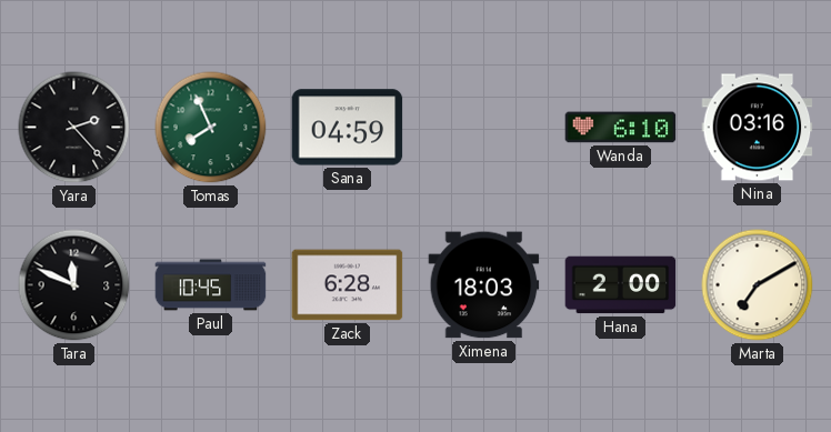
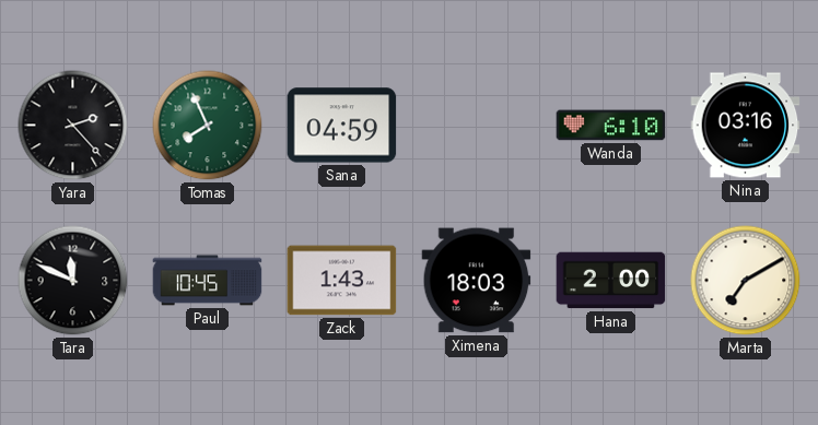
Zack: 6:28 -> 1:43
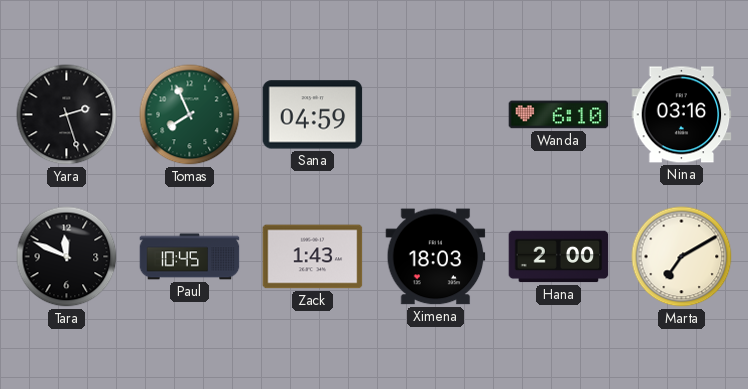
Yara: 2:23 -> 2:27
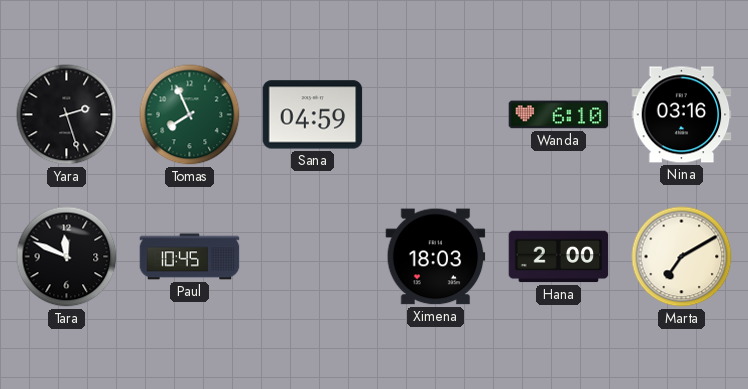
Zack: 1:43 -> none
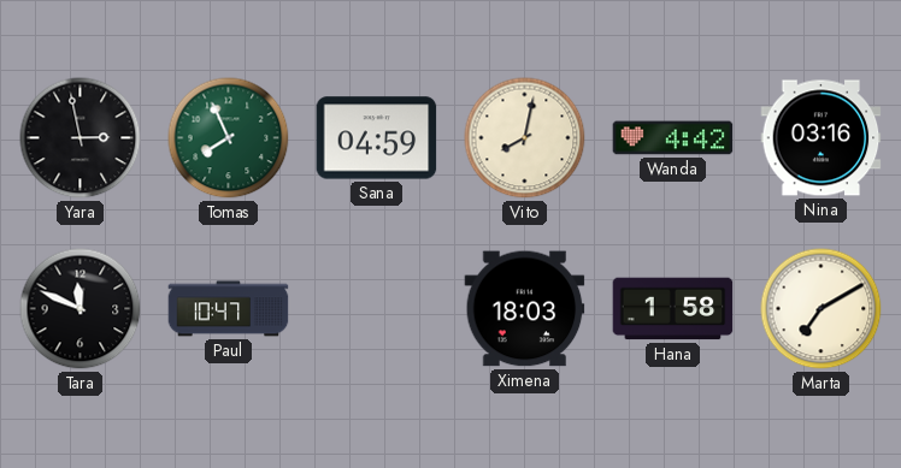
Yara: 2:27 -> 2:58
Vito: none -> 8:02
Wanda: 6:10 -> 4:42
Paul: 10:45 -> 10:47
Hana: 2:00 -> 1:58
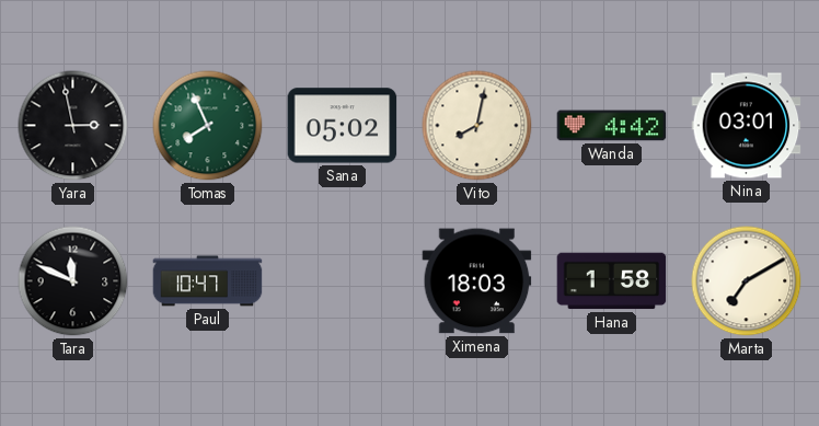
Sana: 04:59 -> 05:02
Nina: 03:16 -> 03:01
